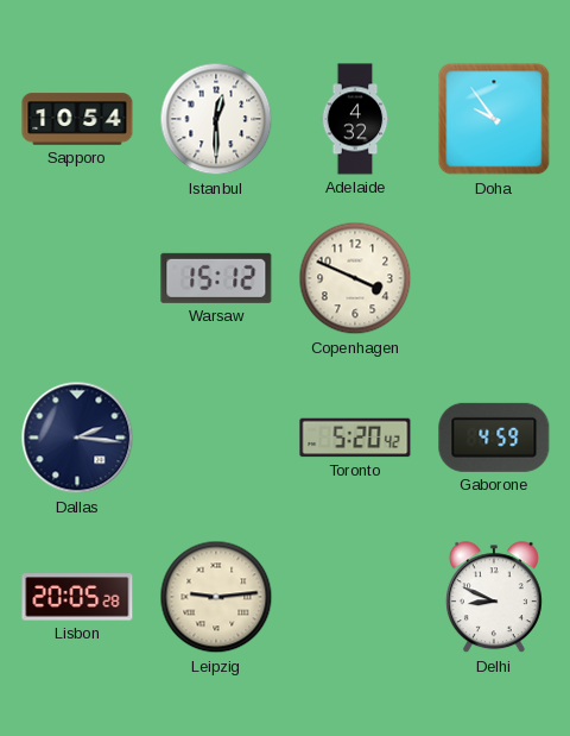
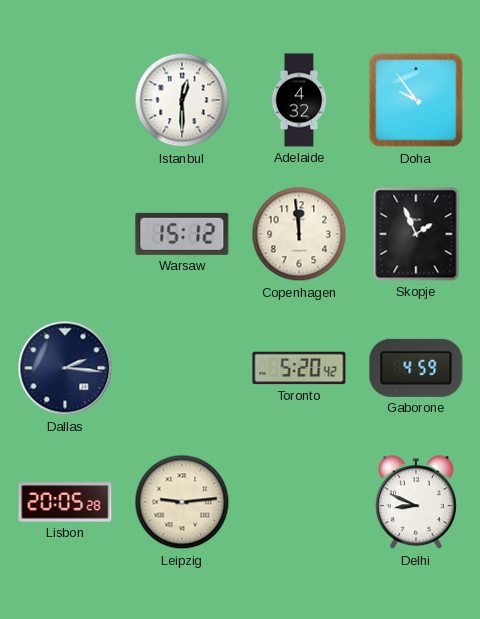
Sapporo: 10:54 -> none
Copenhagen: 3:49 -> 11:59
Skopje: none -> 1:56
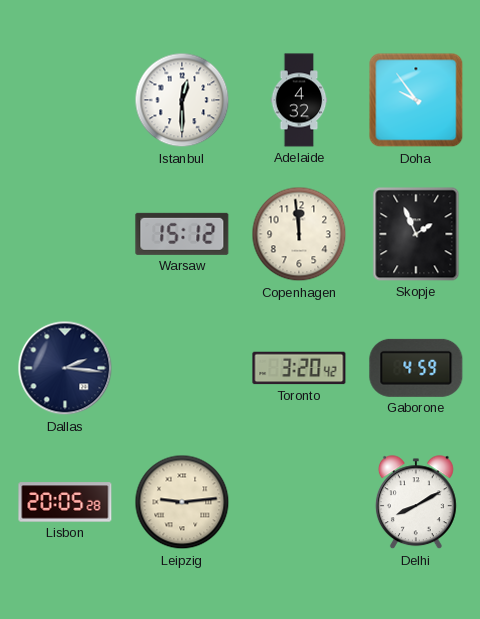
Toronto: 5:20 -> 3:20
Delhi: 8:49 -> 8:10
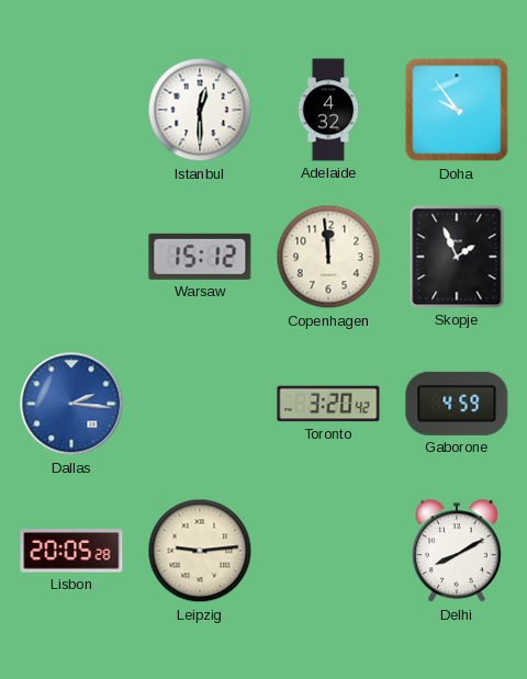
Dallas dial: navy -> blue
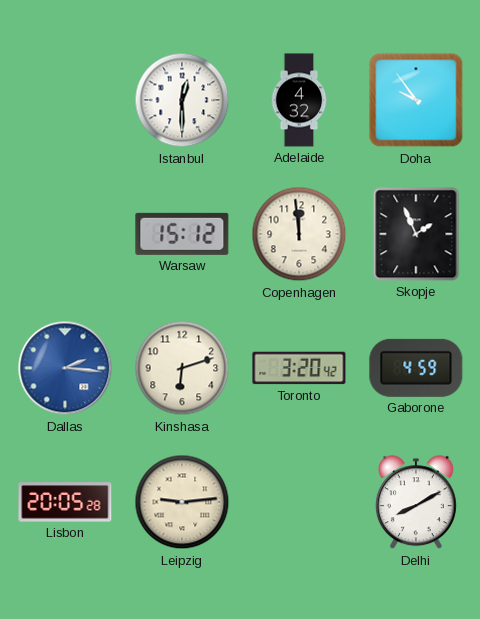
Kinshasa: none -> 6:12
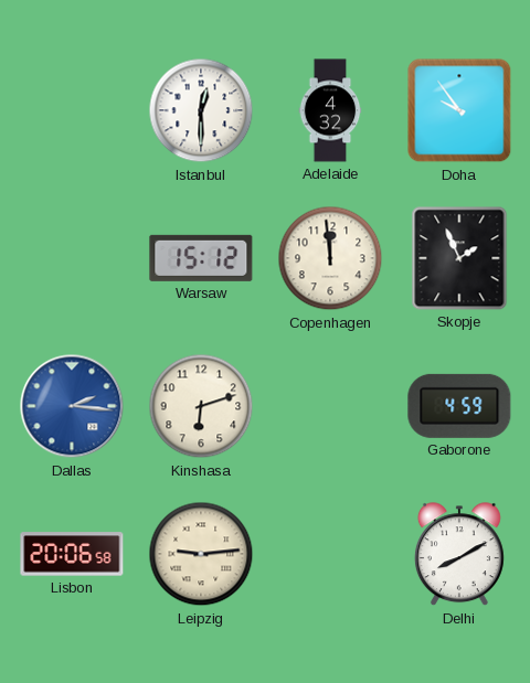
Toronto: 3:20 -> none
Lisbon: 20:05 -> 20:06
